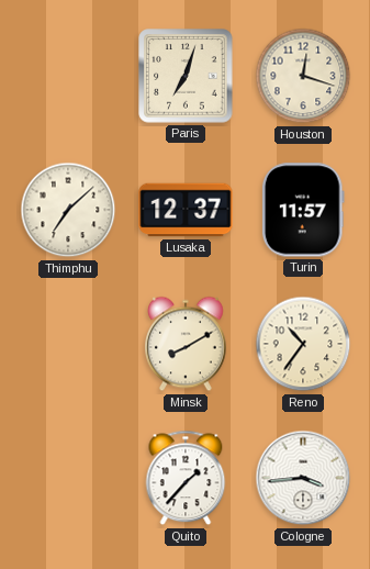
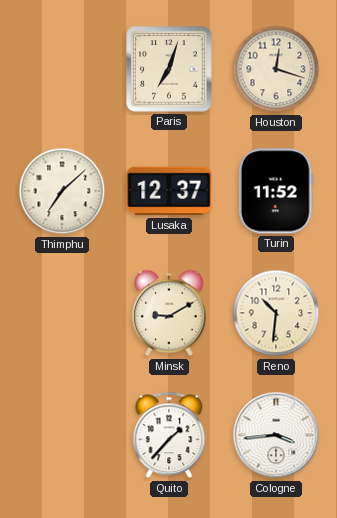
Turin: 11:57 -> 11:52
Minsk: 8:10 -> 9:10
Reno: 10:36 -> 10:31
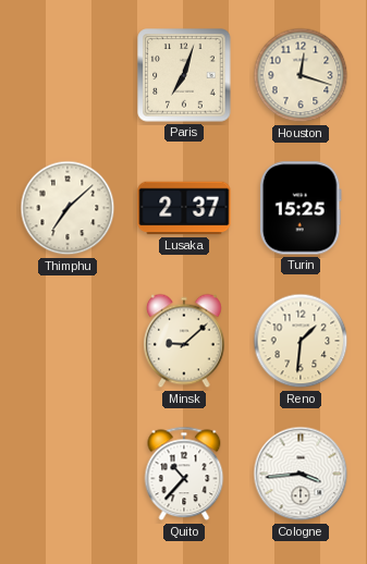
Lusaka: 12:37 -> 2:37
Turin: 11:52 -> 15:25
Minsk: 9:10 -> 9:08
Reno: 10:31 -> 1:31
Quito: 1:37 -> 10:37
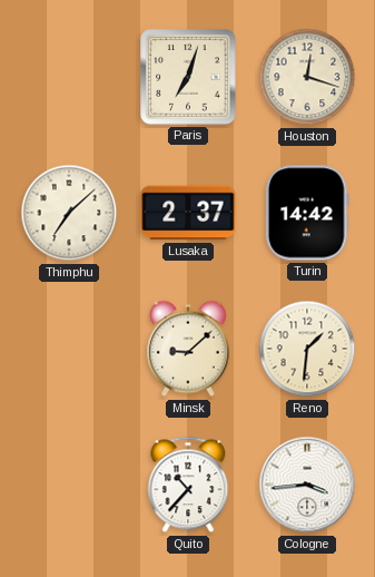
Turin: 15:25 -> 14:42
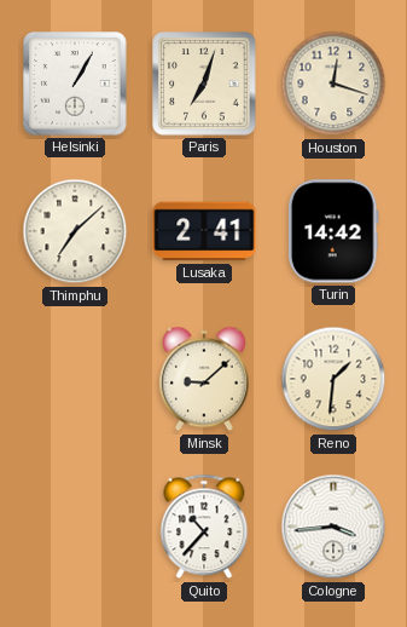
Helsinki: none -> 1:05
Lusaka: 2:37 -> 2:41
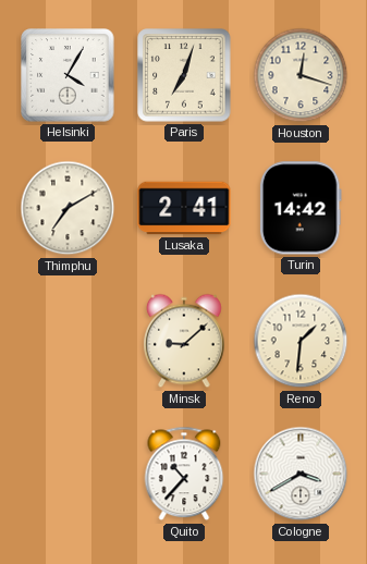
Helsinki: 1:05 -> 4:05
Thimphu: 7:08 -> 7:10
Cologne: 3:44 -> 3:40
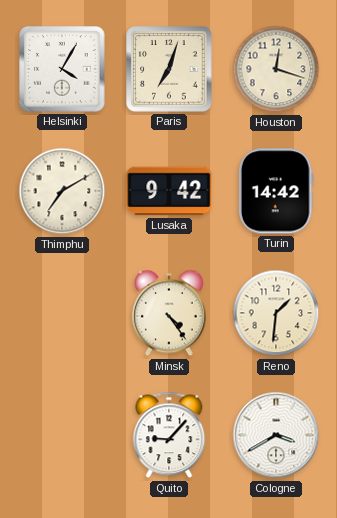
Lusaka: 2:41 -> 9:42
Minsk: 9:08 -> 4:24
Quito: 10:37 -> 9:07
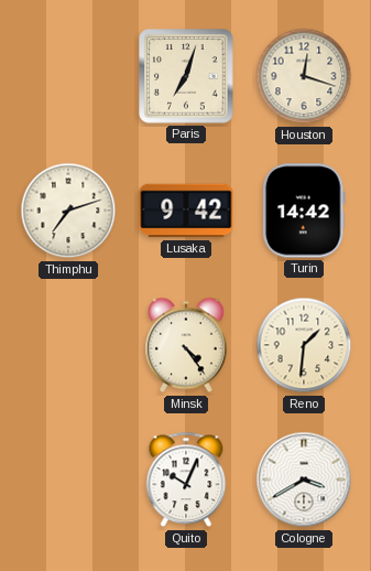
Helsinki: 4:05 -> none
Thimphu: 7:10 -> 7:12
Quito: 9:07 -> 10:04
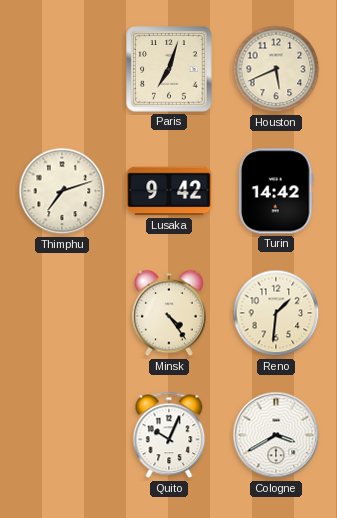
Houston: 12:18 -> 5:41
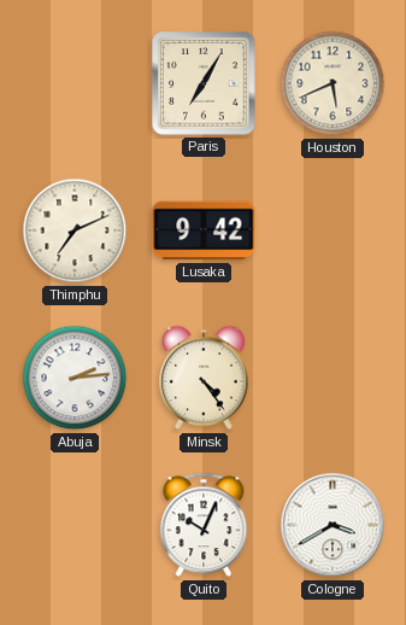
Paris: 7:03 -> 7:05
Thimphu: 7:12 -> 7:11
Turin: 14:42 -> none
Abuja: none -> 2:14
Reno: 1:31 -> none
